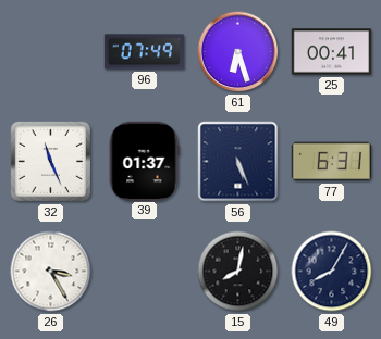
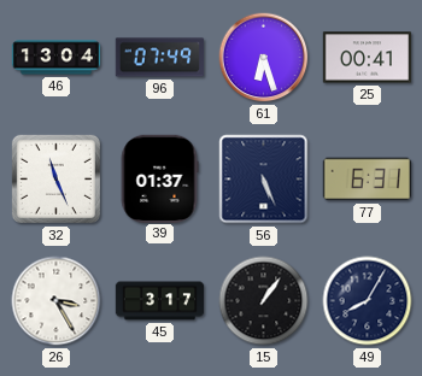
46: none -> 13:04
45: none -> 3:17
15: 8:02 -> 1:06
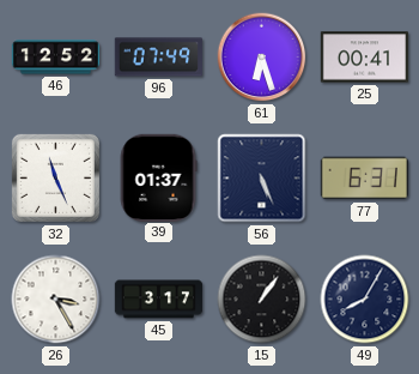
46: 13:04 -> 12:52
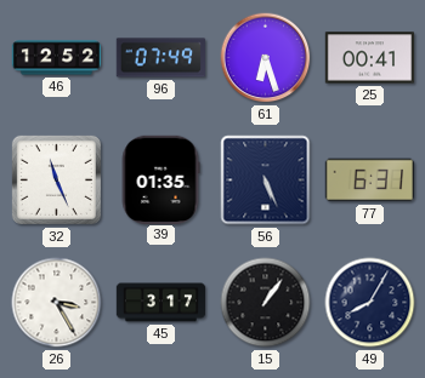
39: 01:37 -> 01:35
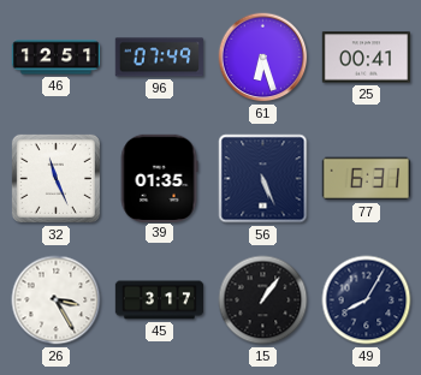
46: 12:52 -> 12:51
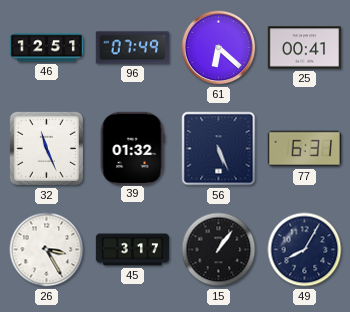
61: 6:27 -> 6:22
39: 01:35 -> 01:32
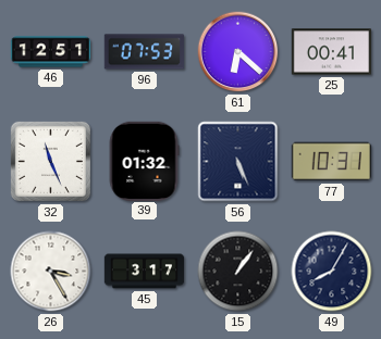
96: 07:49 -> 07:53
77: 6:31 -> 10:31
